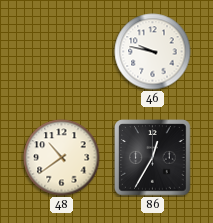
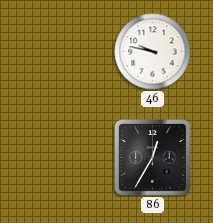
48: 10:39 -> none
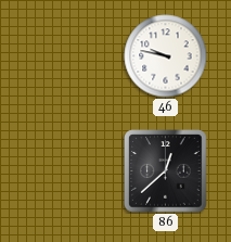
86: 12:35 -> 12:38
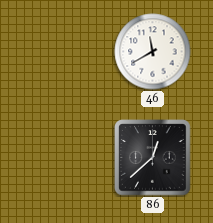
46: 9:47 -> 11:40
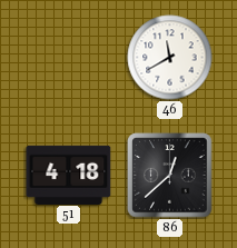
51: none -> 4:18
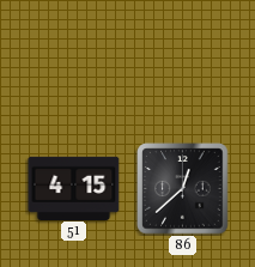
46: 11:40 -> none
51: 4:18 -> 4:15
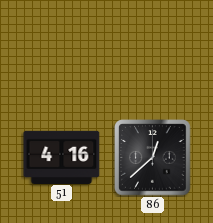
51: 4:15 -> 4:16
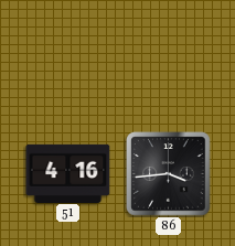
86: 12:38 -> 3:44
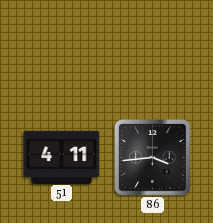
51: 4:16 -> 4:11
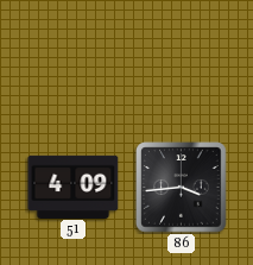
51: 4:11 -> 4:09
